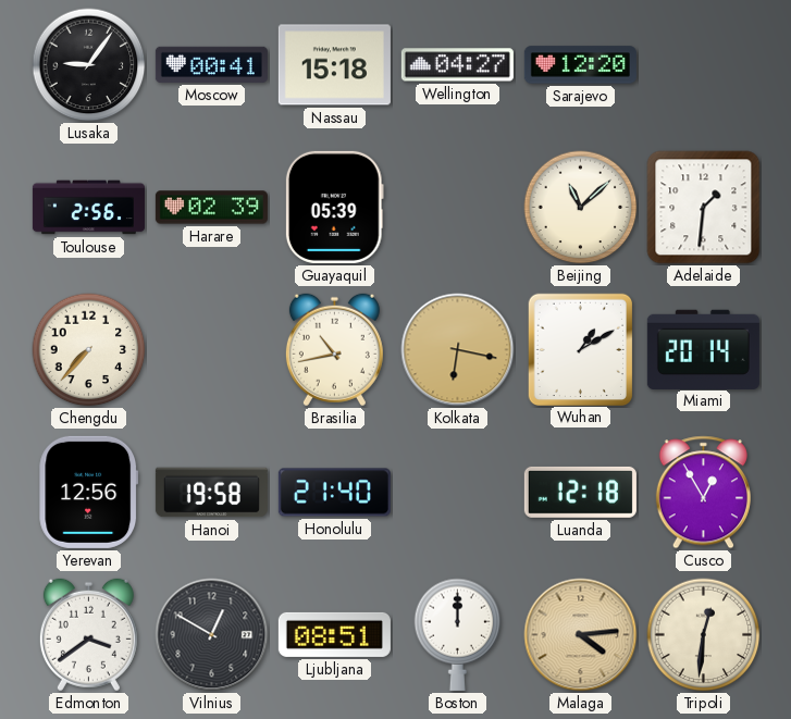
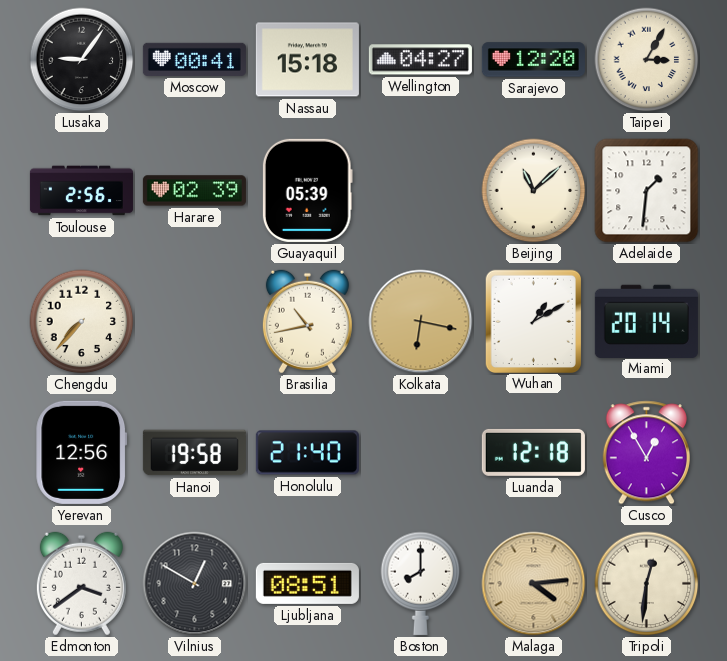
Taipei: none -> 3:05
Boston: 12:00 -> 8:00
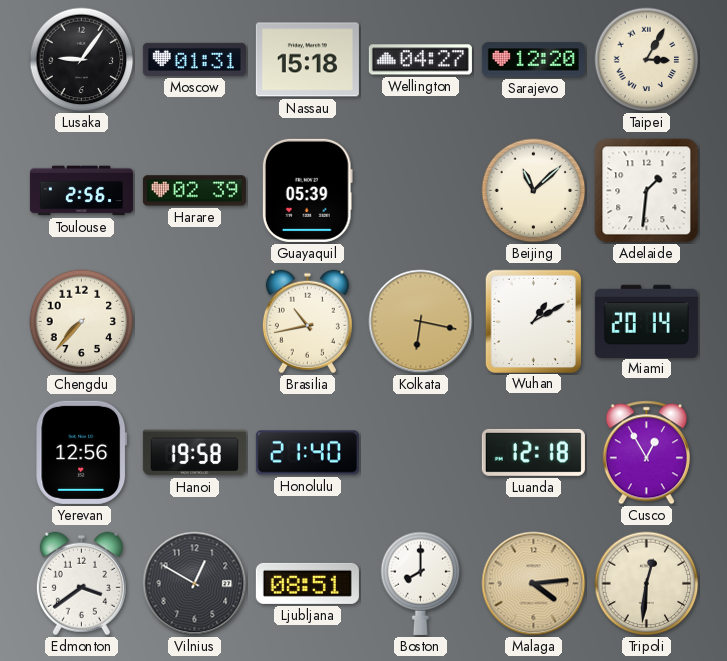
Moscow: 00:41 -> 01:31
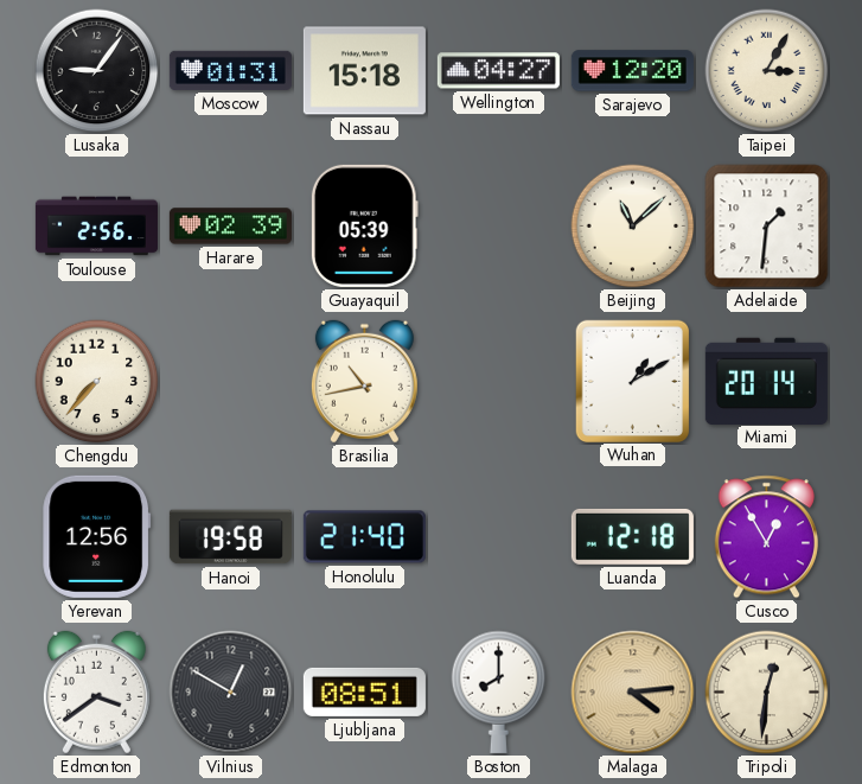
Kolkata: 6:17 -> none
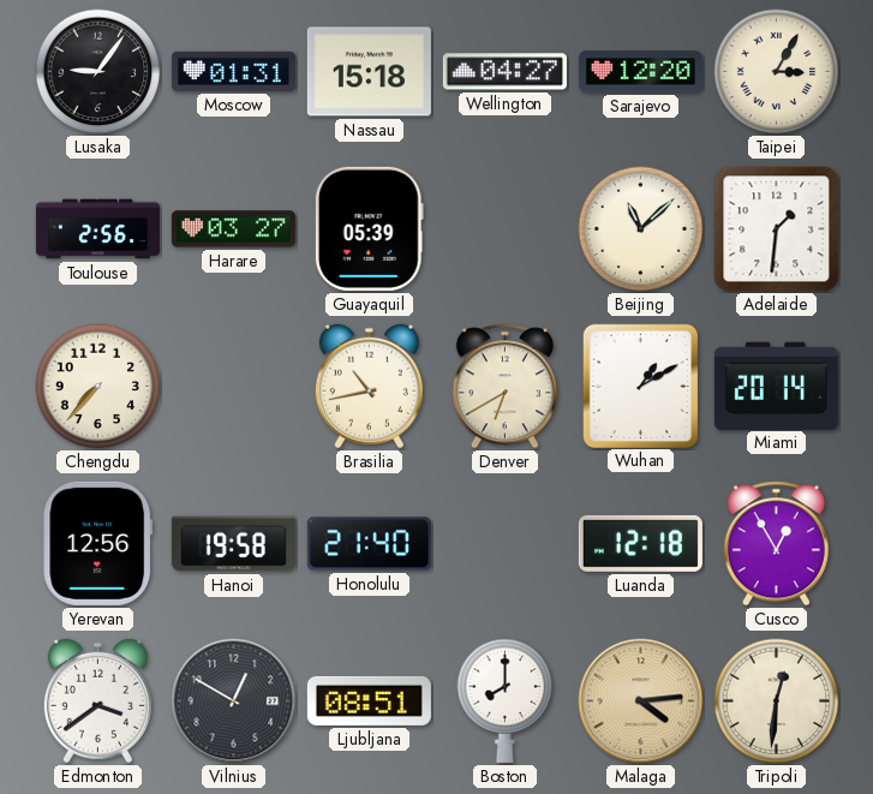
Harare: 02:39 -> 03:27
Denver: none -> 6:40
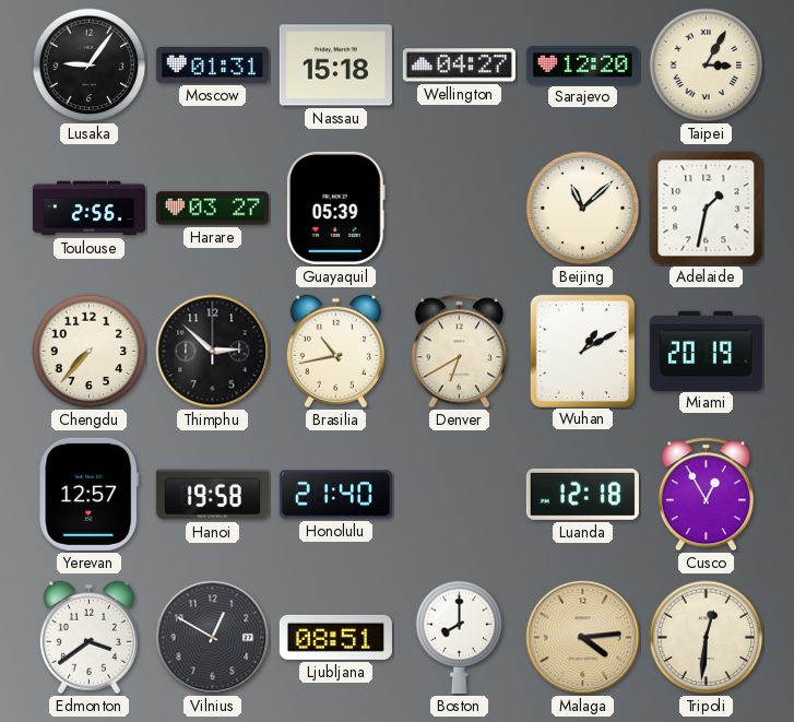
Adelaide: 1:31 -> 1:32
Thimphu: none -> 2:52
Miami: 20:14 -> 20:19
Yerevan: 12:56 -> 12:57
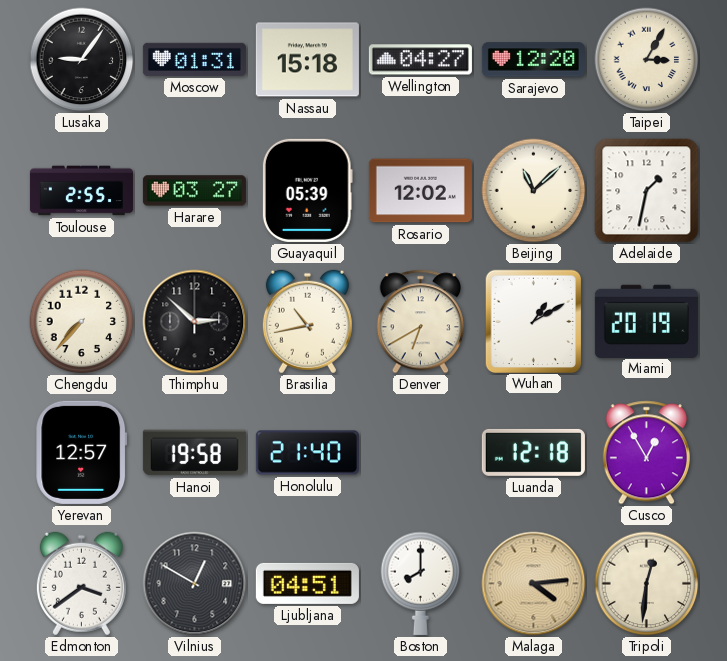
Toulouse: 2:56 -> 2:55
Rosario: none -> 12:02
Ljubljana: 08:51 -> 04:51
